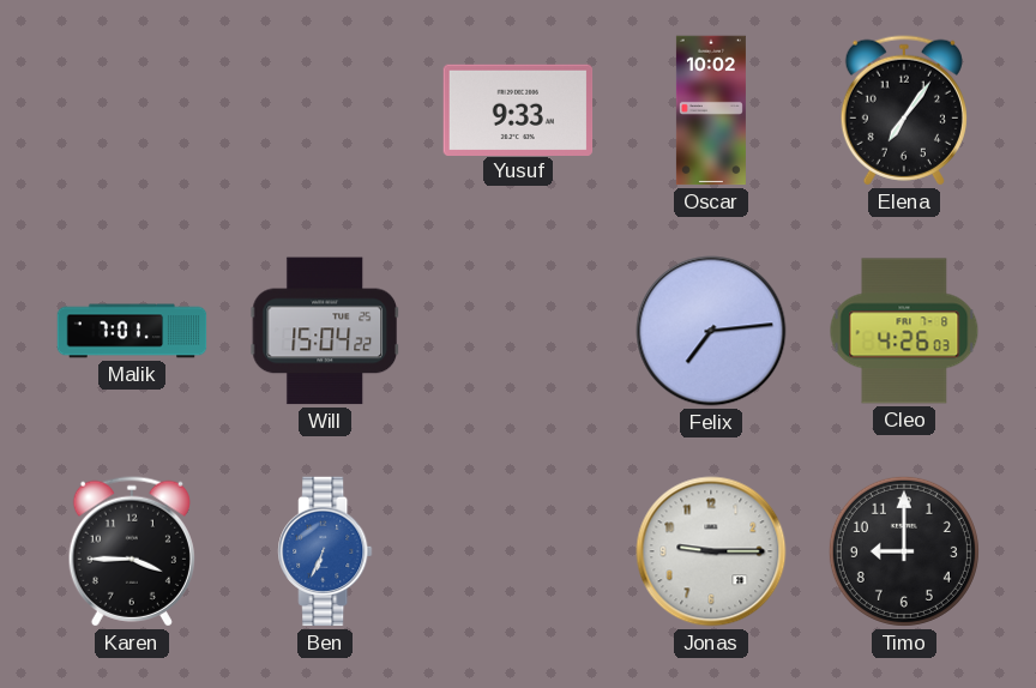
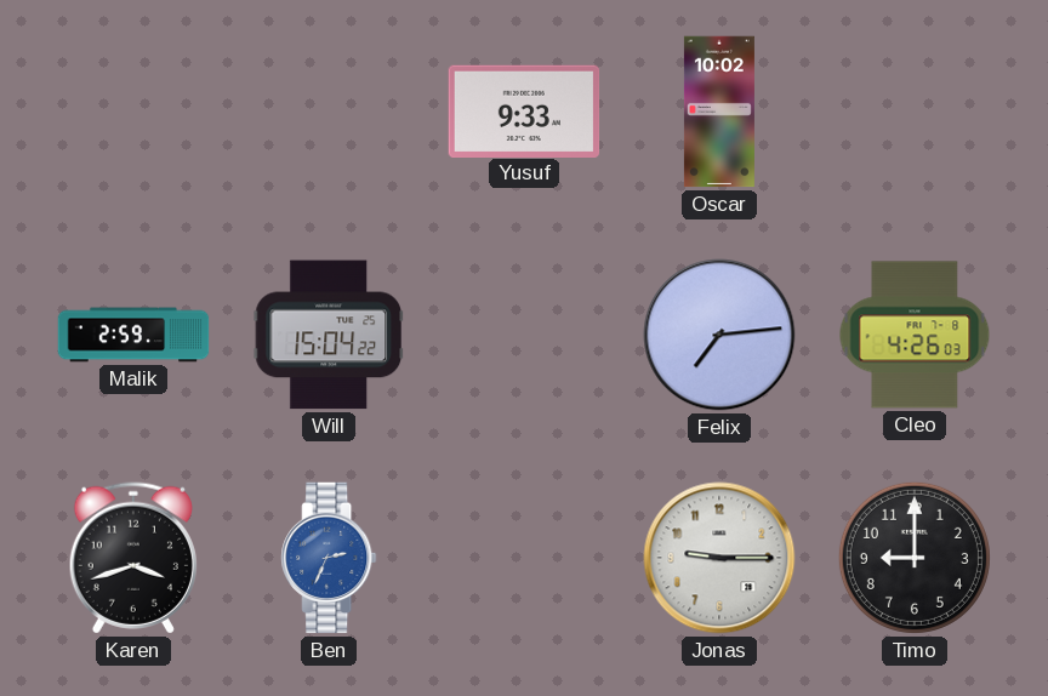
Elena: 7:06 -> none
Malik: 7:01 -> 2:59
Karen: 3:45 -> 3:42
Ben: 6:34 -> 2:34
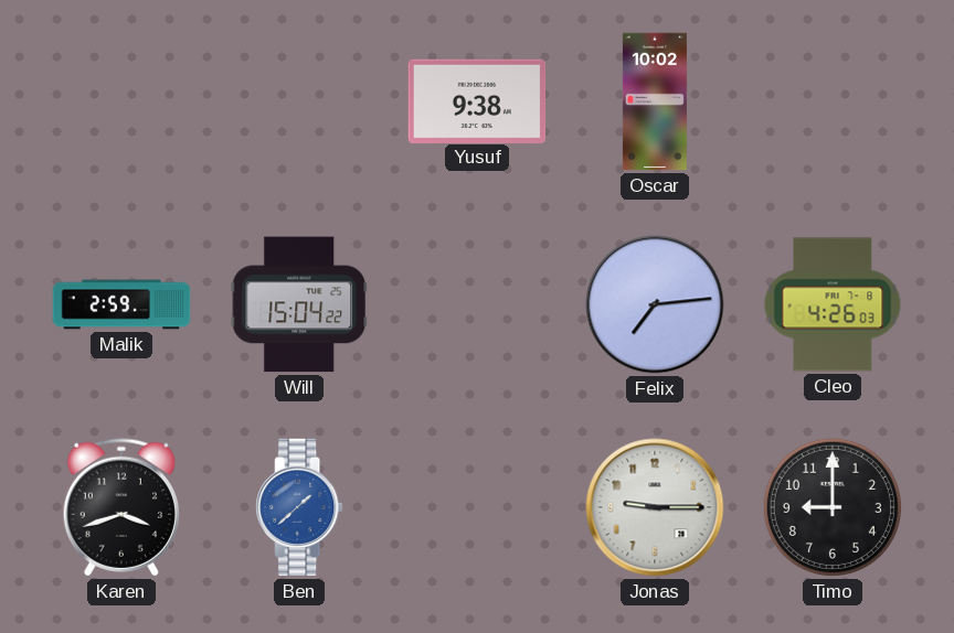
Yusuf: 9:33 -> 9:38
Ben: 2:34 -> 1:38
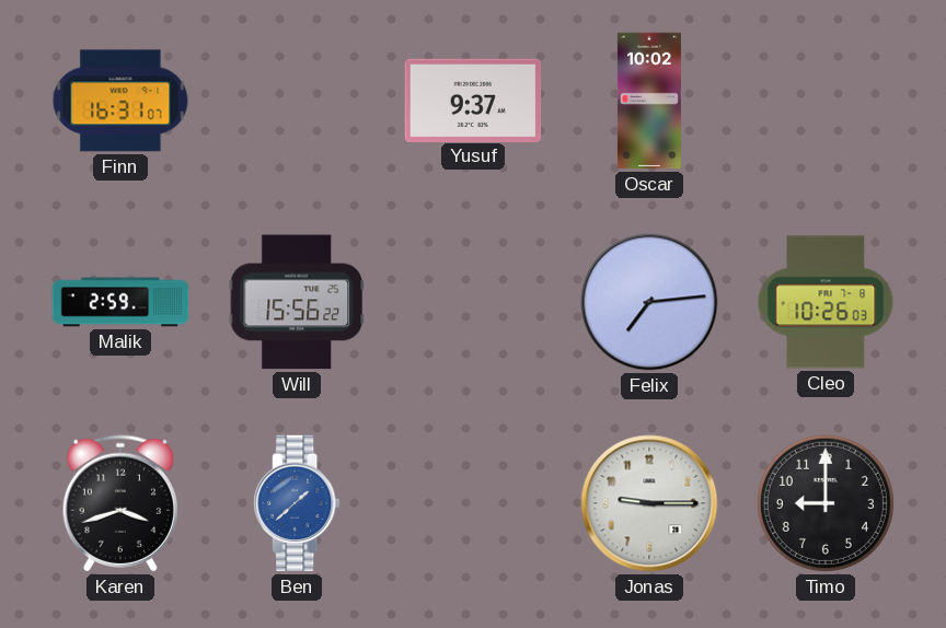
Finn: none -> 16:31
Yusuf: 9:38 -> 9:37
Will: 15:04 -> 15:56
Cleo: 4:26 -> 10:26
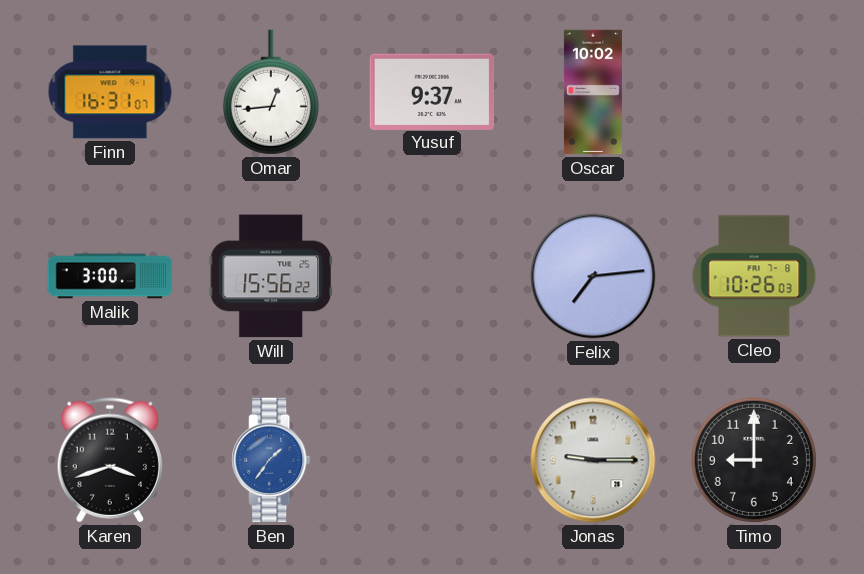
Omar: none -> 12:44
Malik: 2:59 -> 3:00
Ben: 1:38 -> 1:36
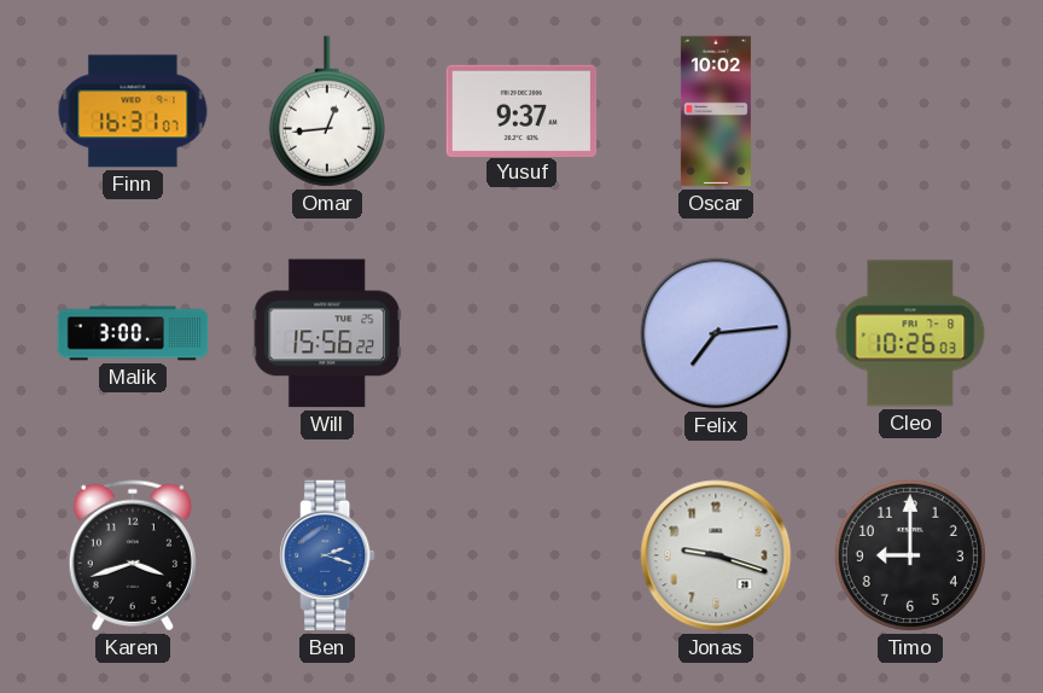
Ben: 1:36 -> 2:18
Jonas: 9:15 -> 9:18
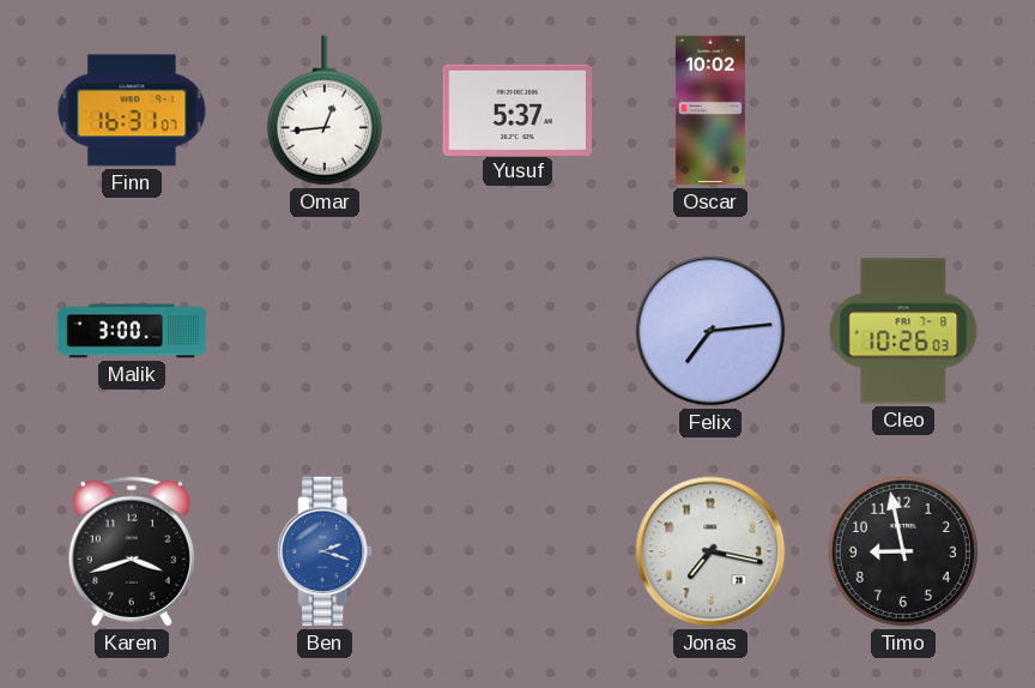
Yusuf: 9:37 -> 5:37
Will: 15:56 -> none
Jonas: 9:18 -> 7:17
Timo: 9:00 -> 8:58
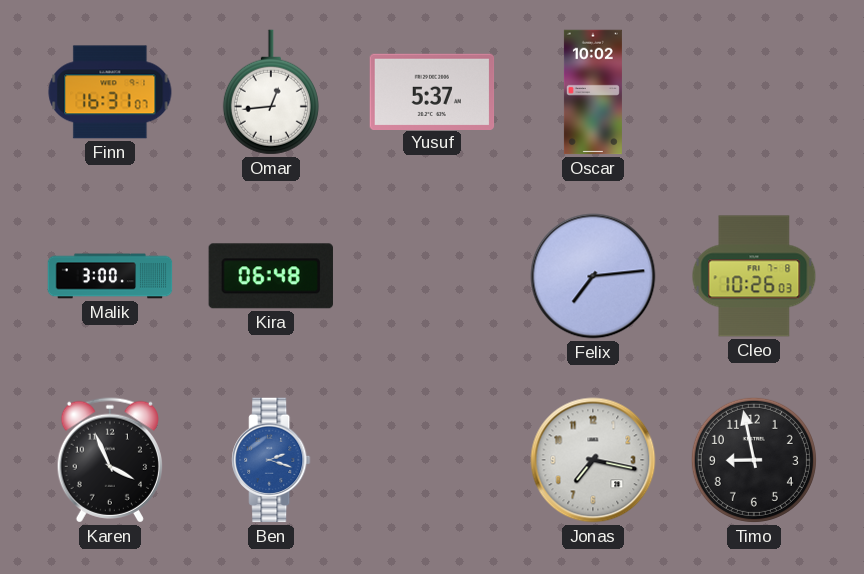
Kira: none -> 06:48
Karen: 3:42 -> 3:56
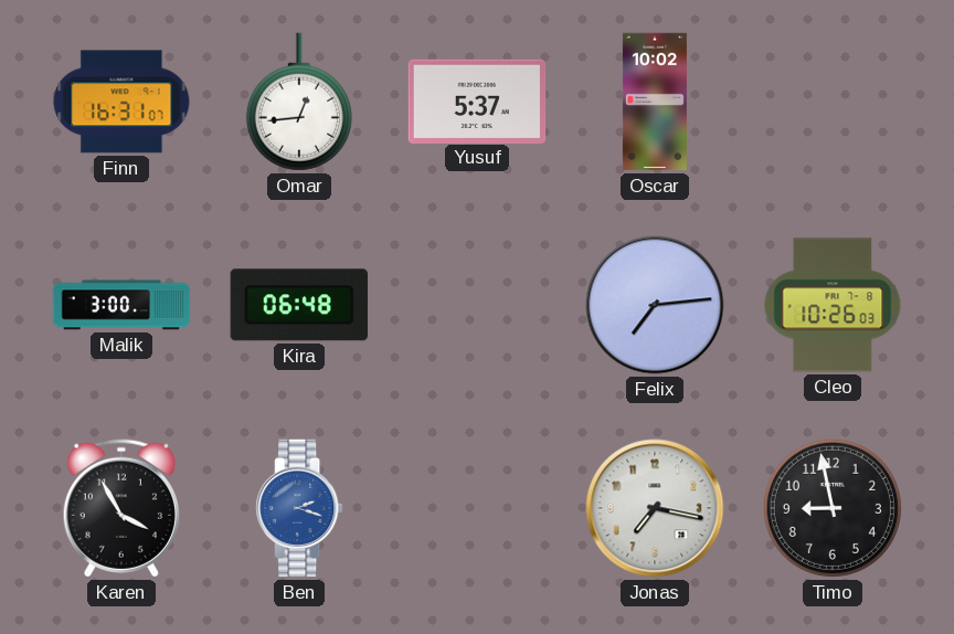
Karen: 3:56 -> 3:55
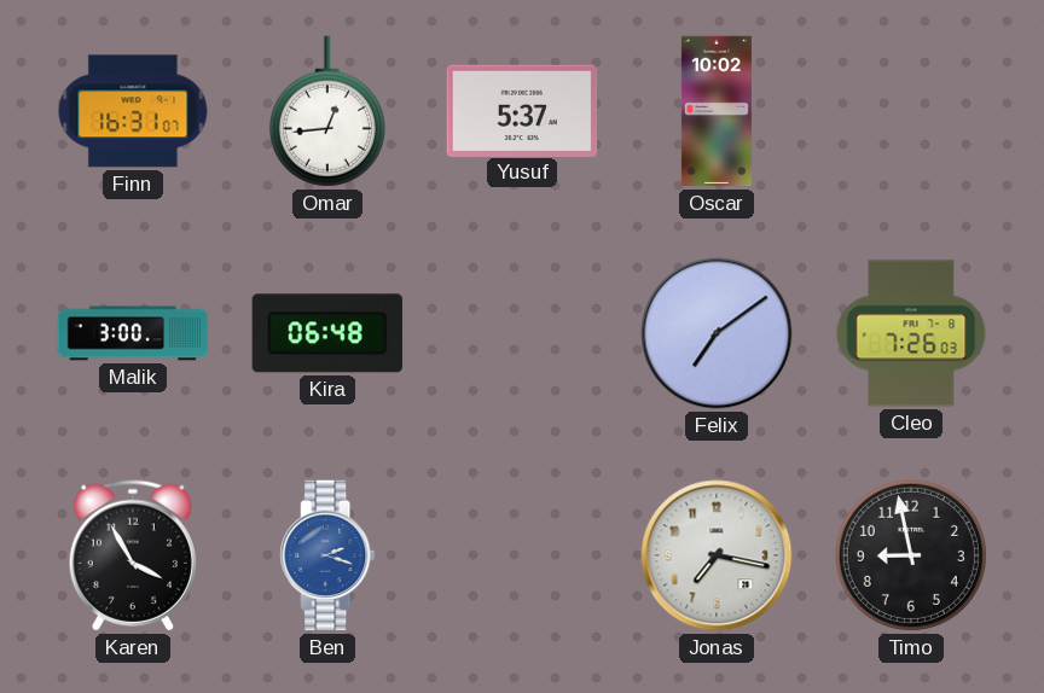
Felix: 7:14 -> 7:09
Cleo: 10:26 -> 7:26
